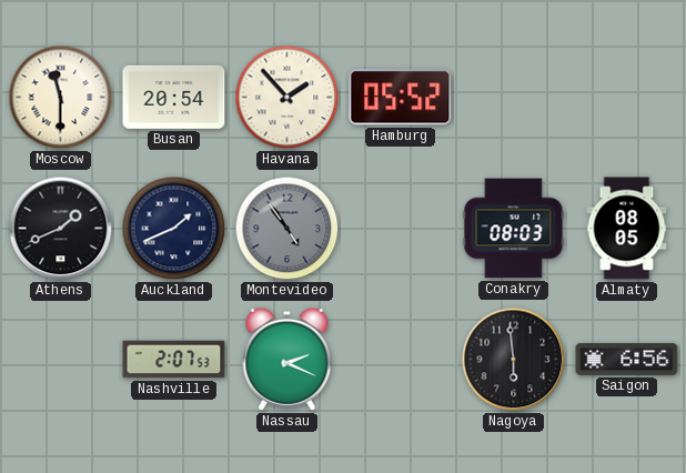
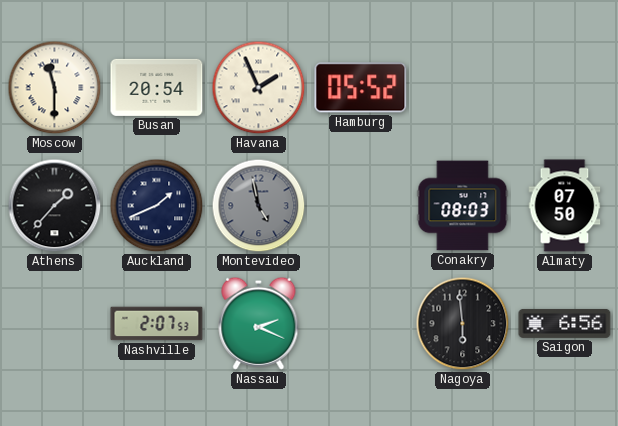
Havana: 1:53 -> 1:56
Athens: 1:41 -> 1:37
Montevideo: 4:54 -> 4:58
Almaty: 08:05 -> 07:50
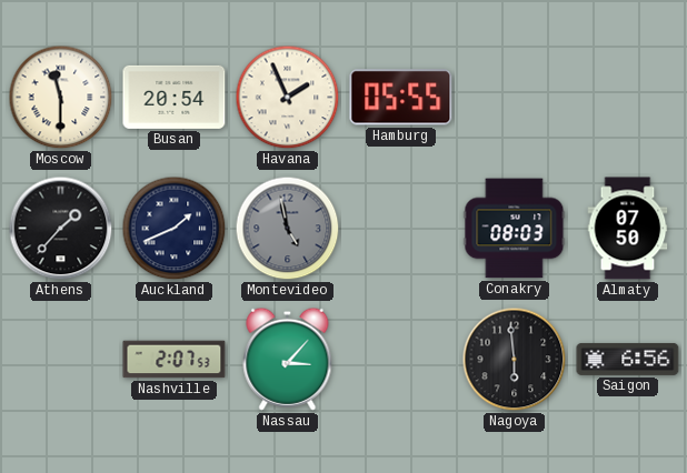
Hamburg: 05:52 -> 05:55
Nassau: 2:19 -> 3:07
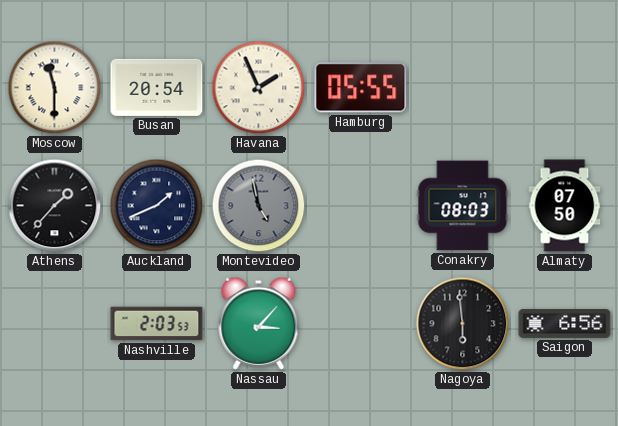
Nashville: 2:07 -> 2:03
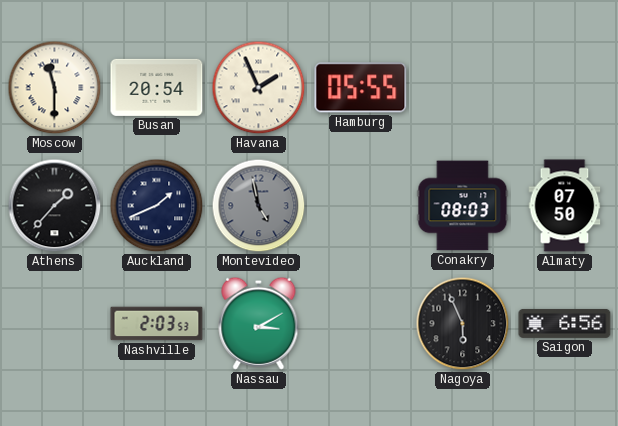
Nassau: 3:07 -> 3:10
Nagoya: 5:59 -> 5:56
